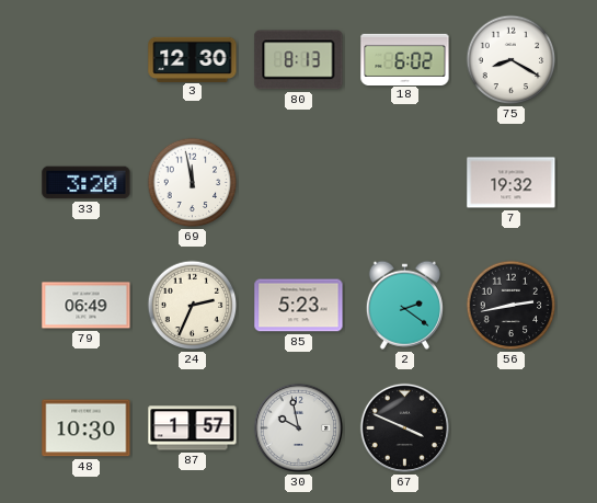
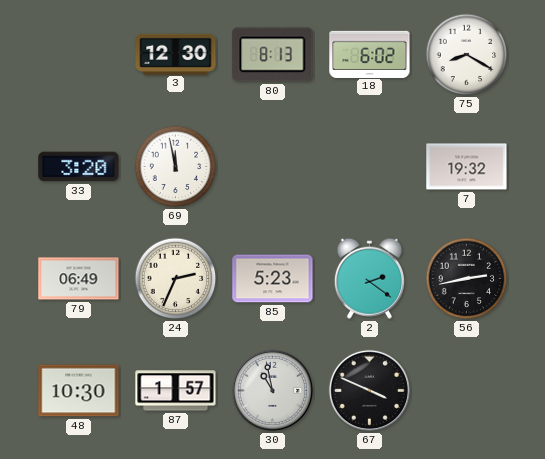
30: 9:58 -> 10:58
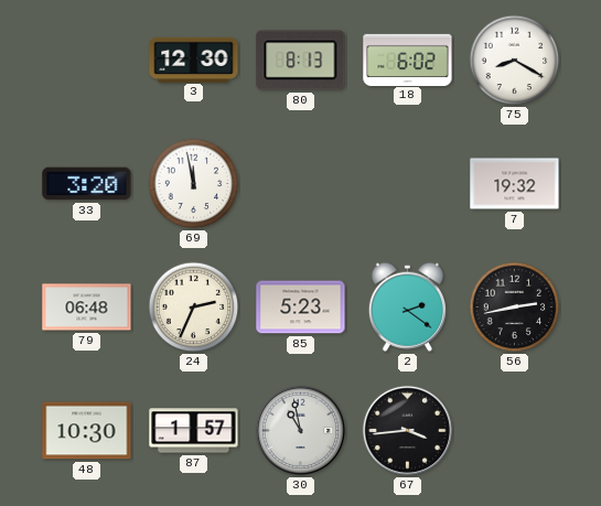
79: 06:49 -> 06:48
67: 3:49 -> 3:44
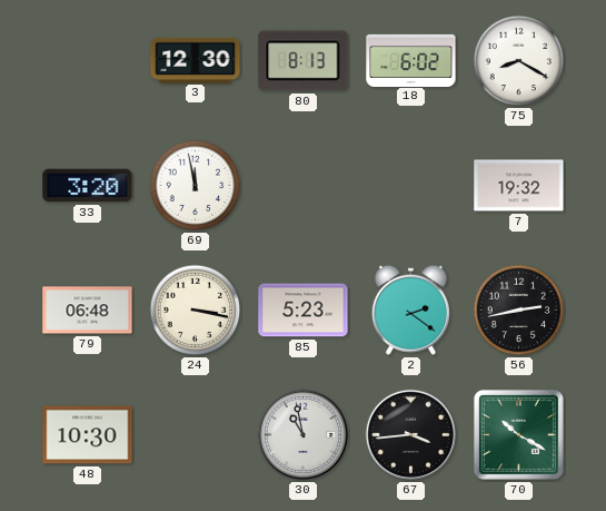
24: 2:34 -> 3:17
87: 1:57 -> none
70: none -> 10:20
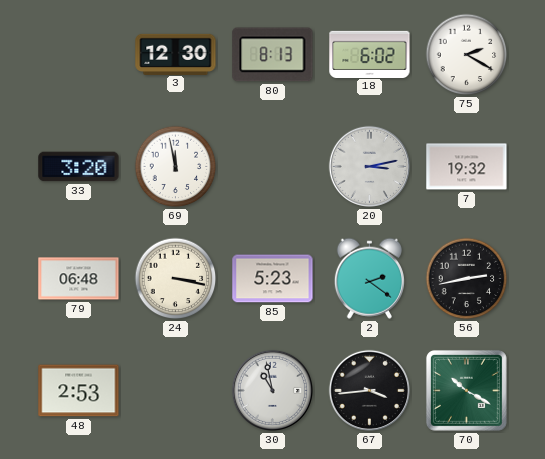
75: 8:20 -> 2:20
20: none -> 3:13
48: 10:30 -> 2:53
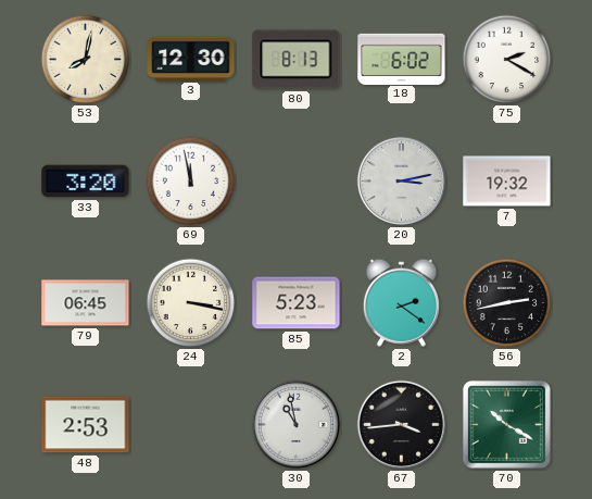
53: none -> 8:02
79: 06:48 -> 06:45
